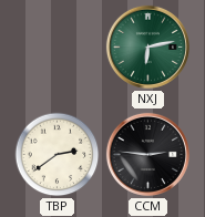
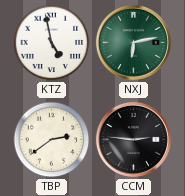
KTZ: none -> 4:58
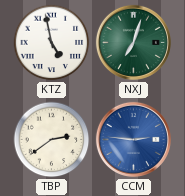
NXJ: 6:13 -> 7:03
CCM dial: black -> blue
